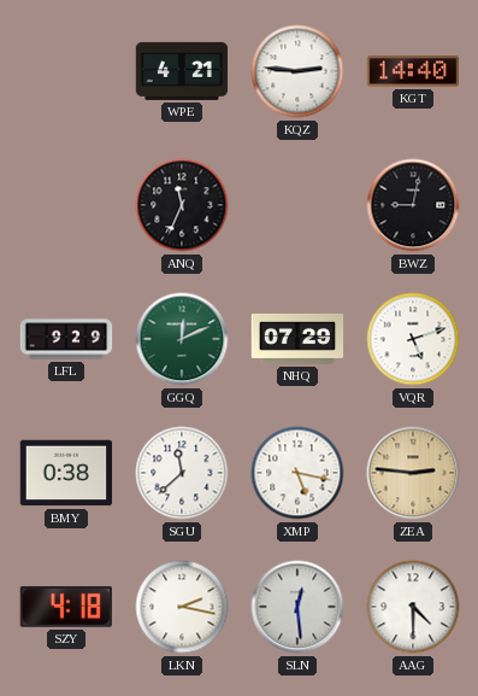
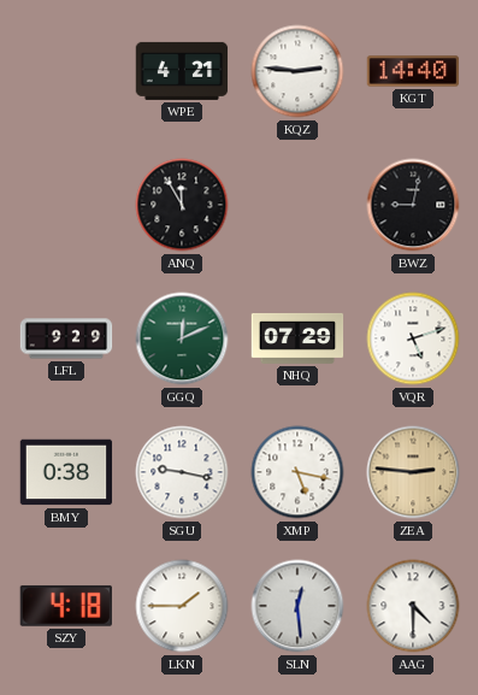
ANQ: 11:34 -> 11:55
SGU: 11:38 -> 9:17
LKN: 2:17 -> 1:45
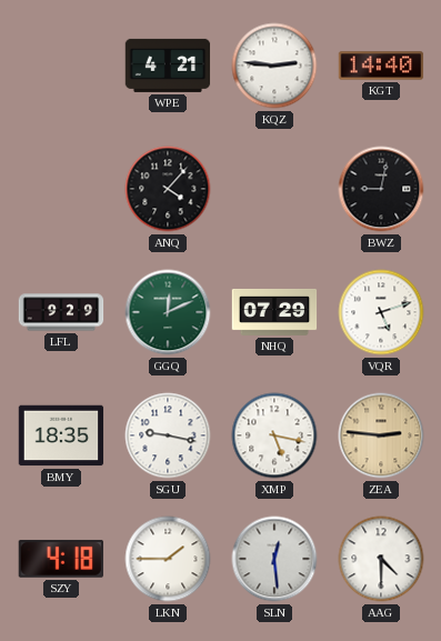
ANQ: 11:55 -> 4:07
BMY: 0:38 -> 18:35
